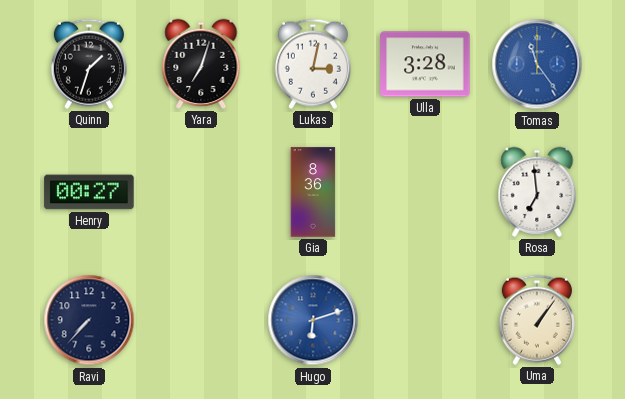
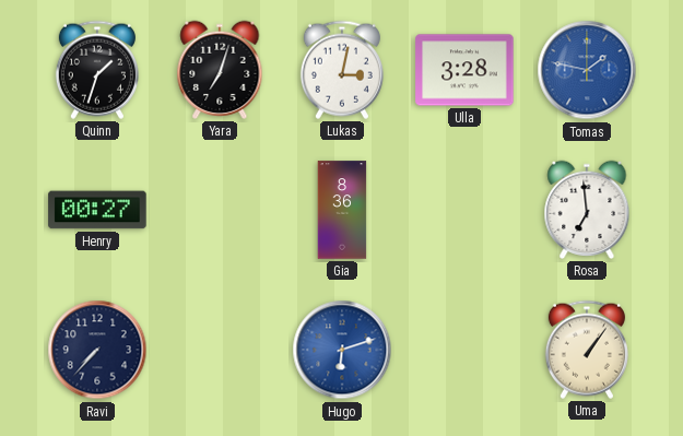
Tomas: 11:24 -> 1:47
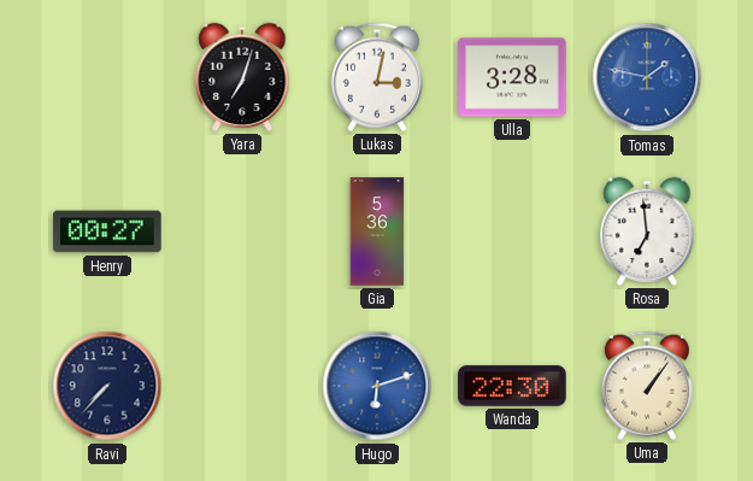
Quinn: 1:33 -> none
Gia: 8:36 -> 5:36
Wanda: none -> 22:30
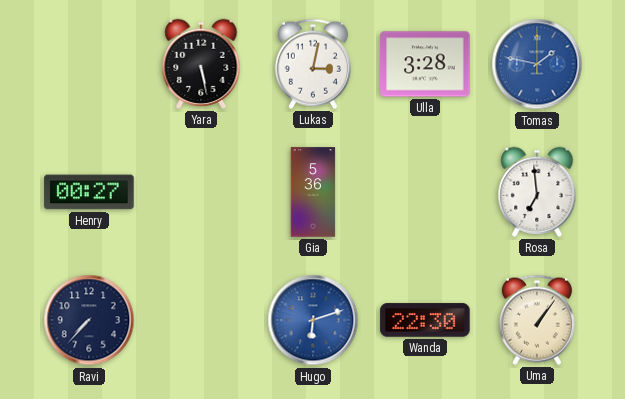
Yara: 7:03 -> 5:28
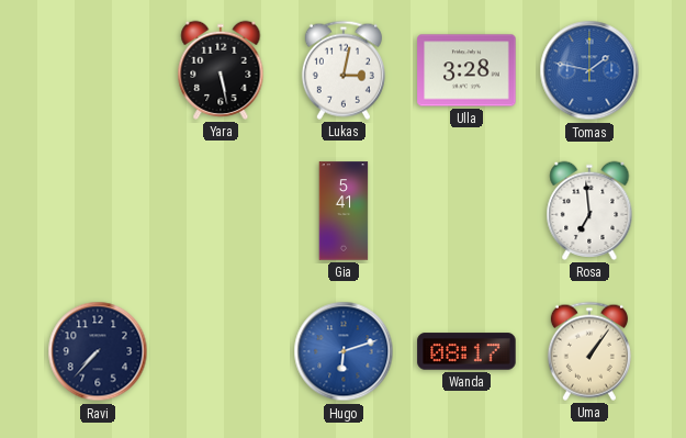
Henry: 00:27 -> none
Gia: 5:36 -> 5:41
Wanda: 22:30 -> 08:17
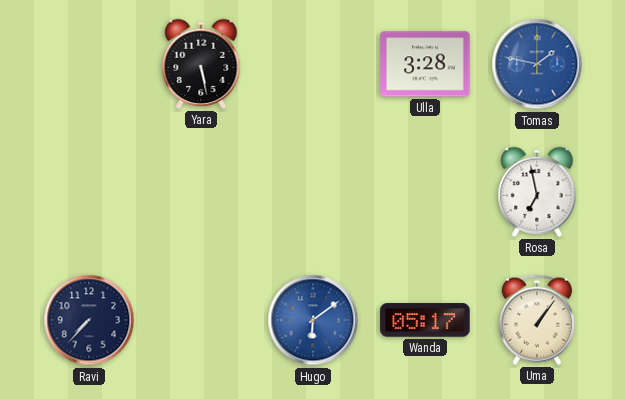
Lukas: 3:02 -> none
Gia: 5:41 -> none
Rosa: 6:59 -> 6:58
Hugo: 6:12 -> 6:09
Wanda: 08:17 -> 05:17
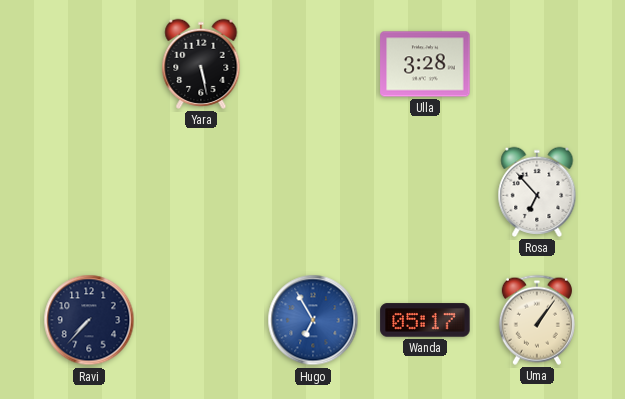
Tomas: 1:47 -> none
Rosa: 6:58 -> 6:53
Hugo: 6:09 -> 6:55
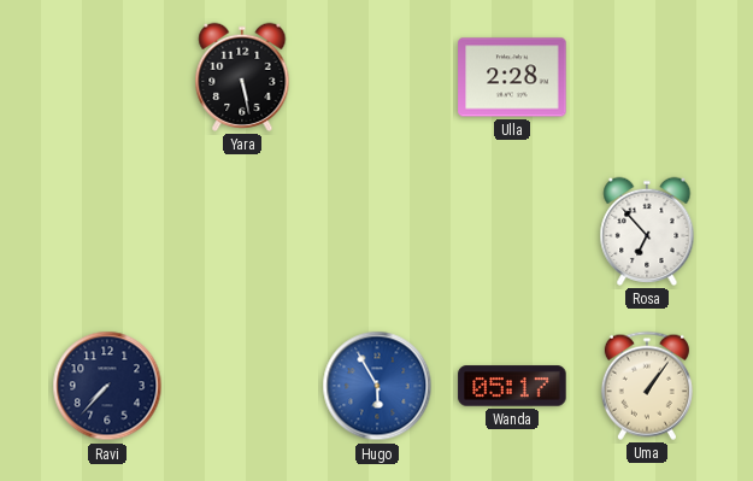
Ulla: 3:28 -> 2:28
Hugo: 6:55 -> 5:55
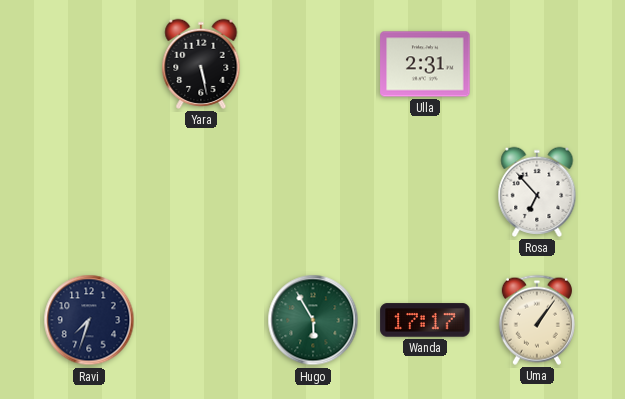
Ulla: 2:28 -> 2:31
Ravi: 7:37 -> 7:33
Hugo dial: blue -> green
Wanda: 05:17 -> 17:17
